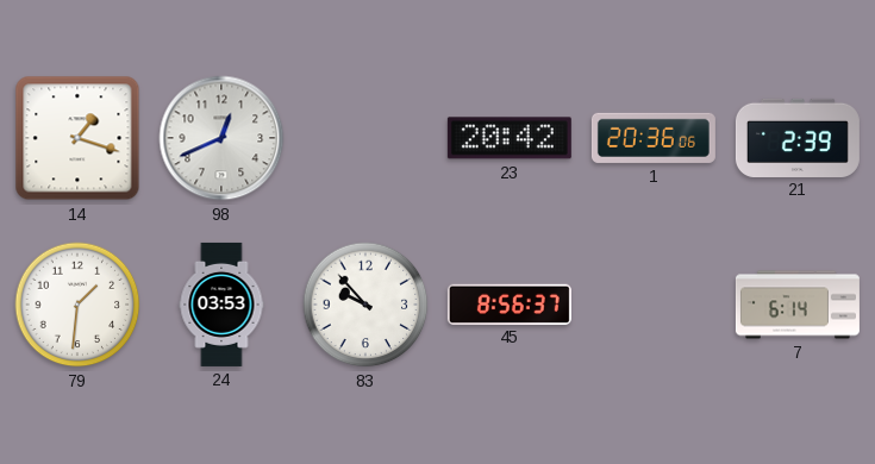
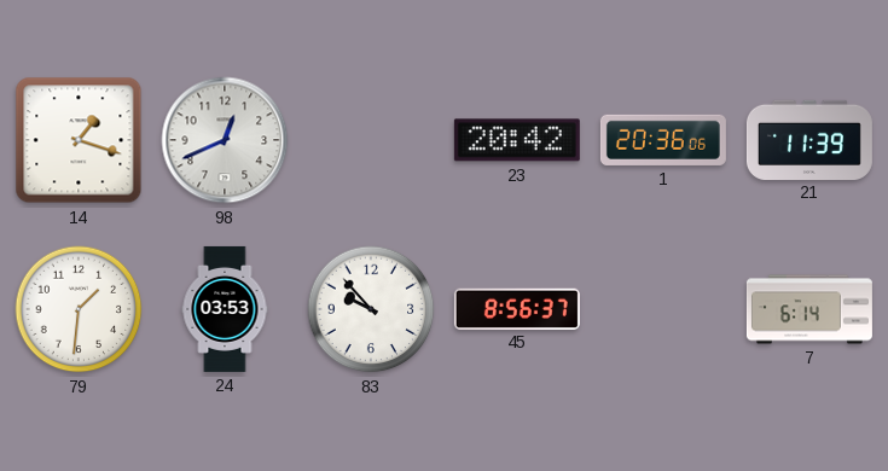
21: 2:39 -> 11:39
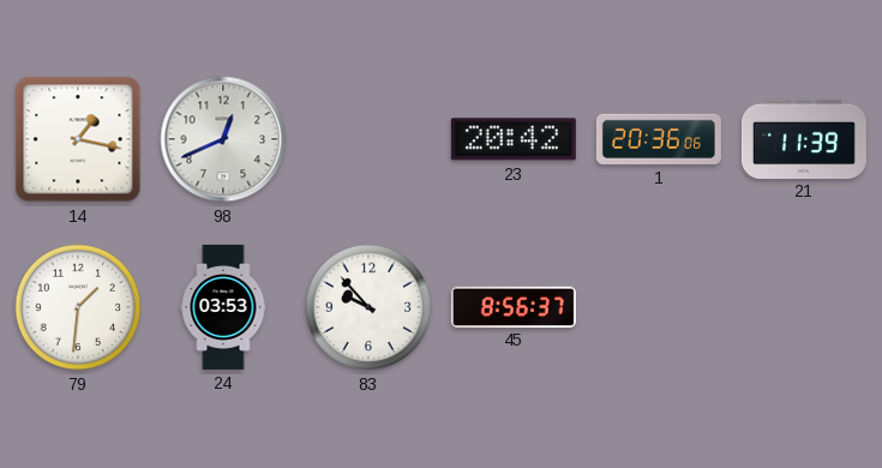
14: 1:18 -> 1:17
7: 6:14 -> none
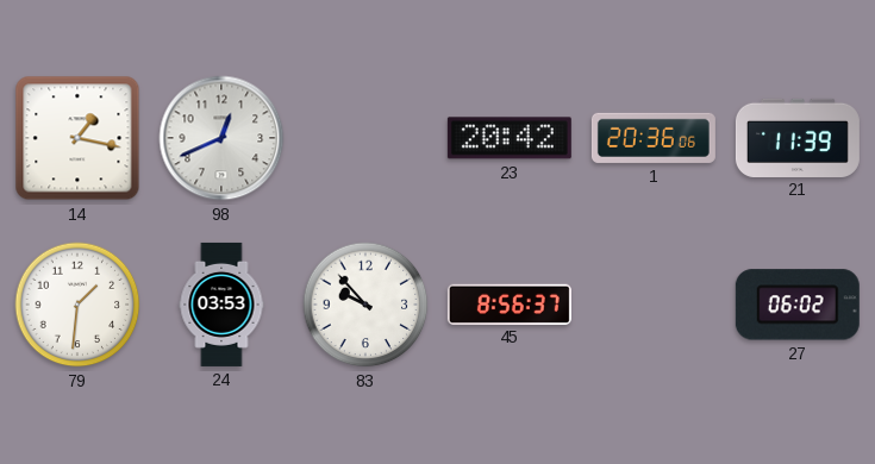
27: none -> 06:02
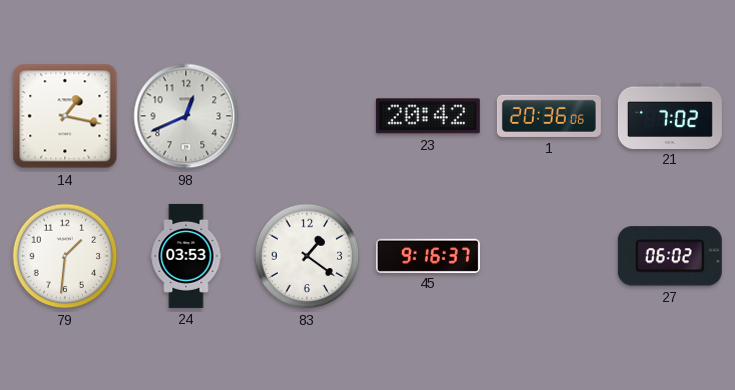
21: 11:39 -> 7:02
83: 9:53 -> 1:21
45: 8:56 -> 9:16
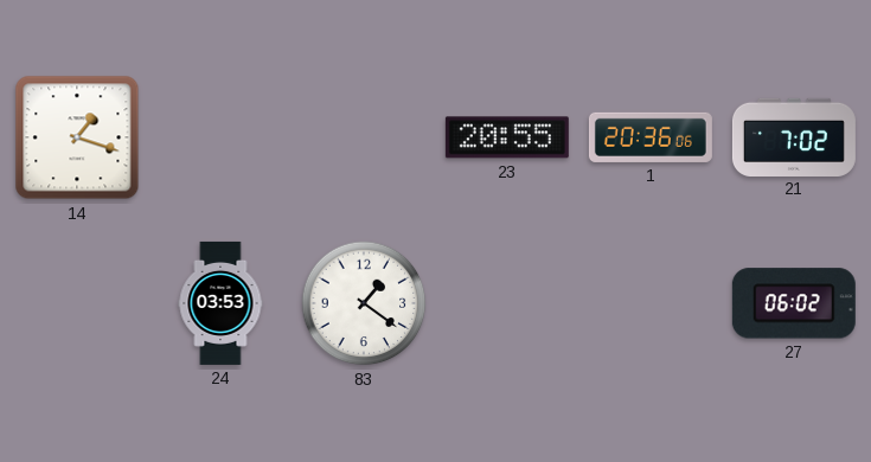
14: 1:17 -> 1:18
98: 12:41 -> none
23: 20:42 -> 20:55
79: 1:31 -> none
45: 9:16 -> none
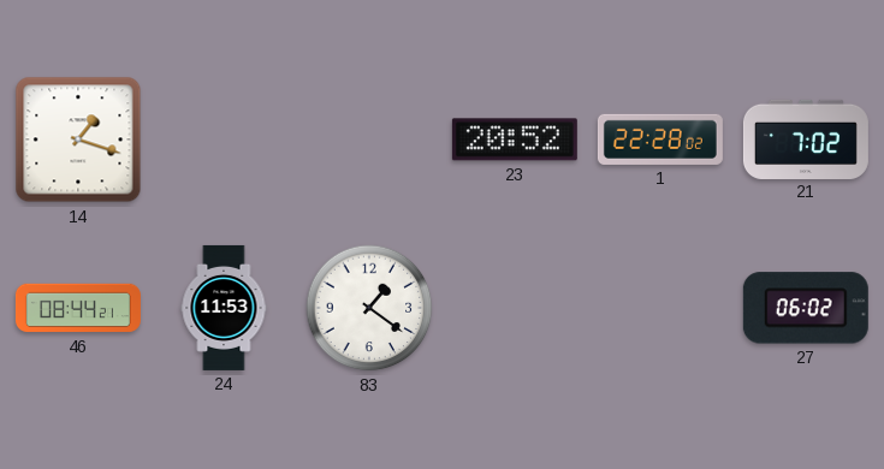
23: 20:55 -> 20:52
1: 20:36 -> 22:28
46: none -> 08:44
24: 03:53 -> 11:53
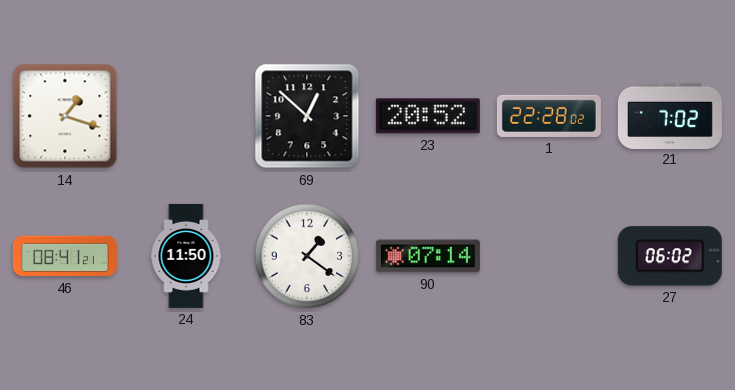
69: none -> 12:52
46: 08:44 -> 08:41
24: 11:53 -> 11:50
90: none -> 07:14
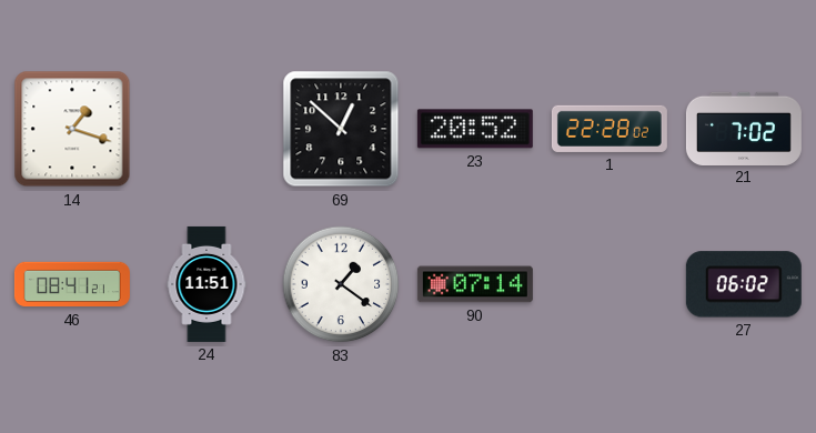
24: 11:50 -> 11:51
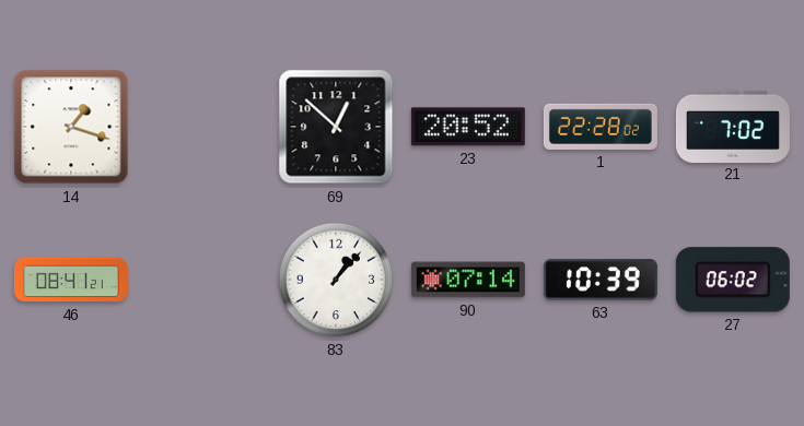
24: 11:51 -> none
83: 1:21 -> 1:07
63: none -> 10:39
